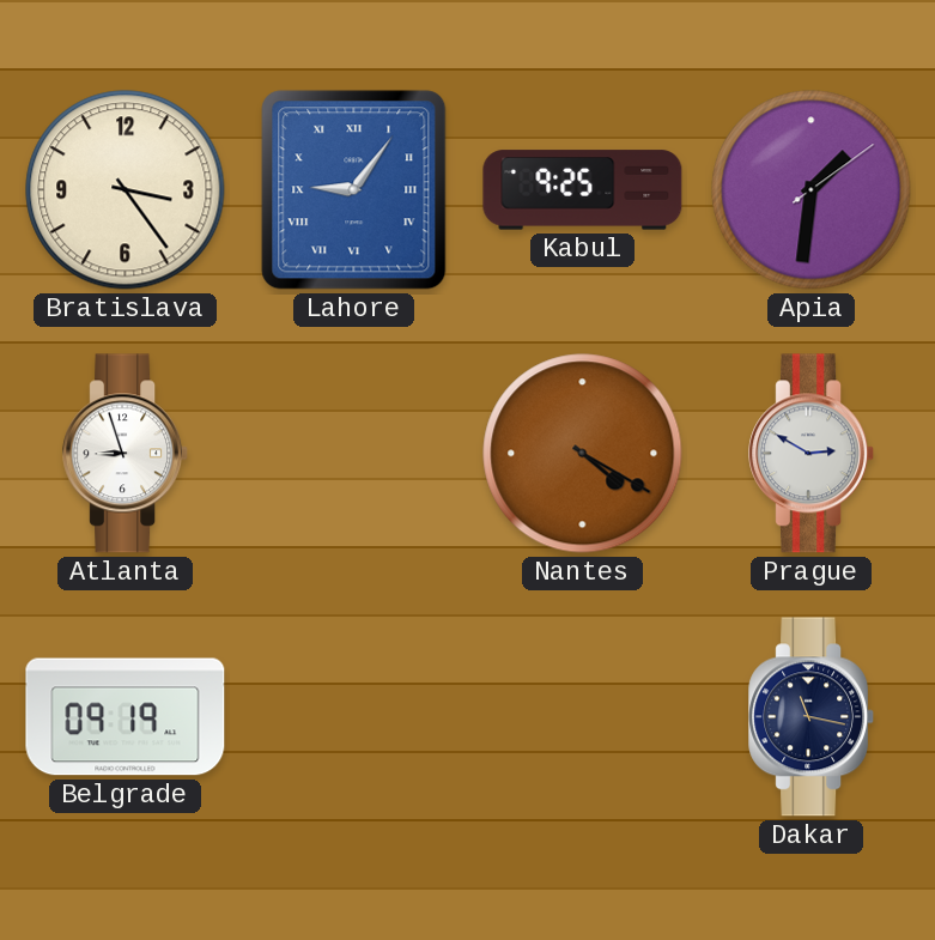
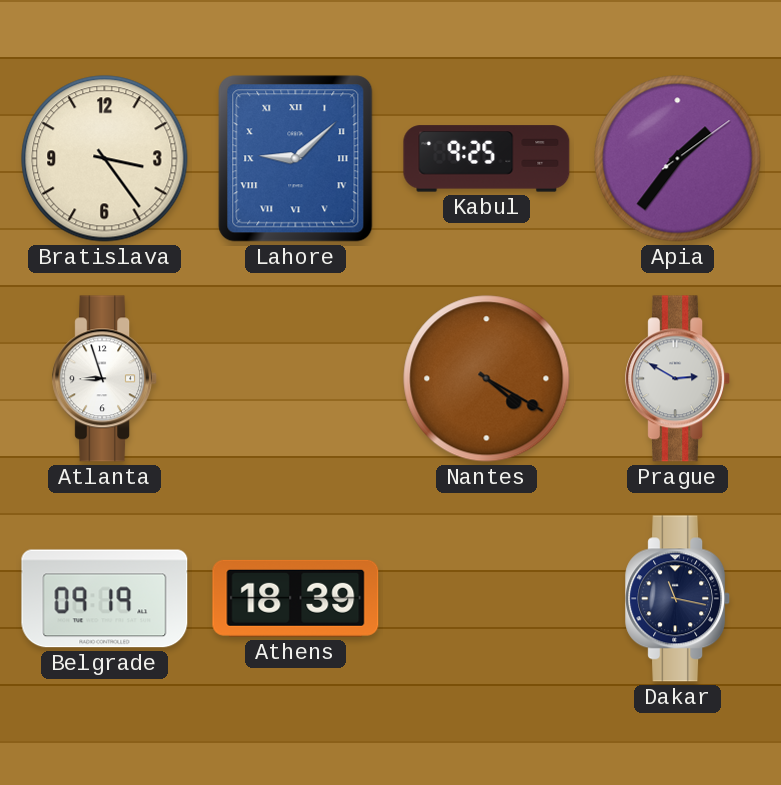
Lahore: 9:06 -> 9:08
Apia: 1:31 -> 1:36
Athens: none -> 18:39
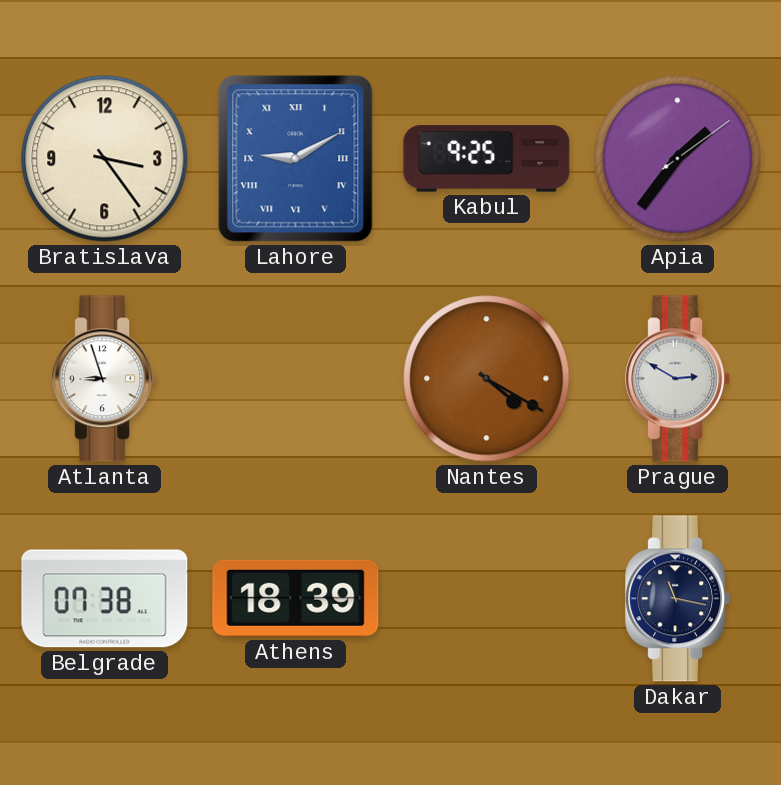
Lahore: 9:08 -> 9:10
Belgrade: 09:19 -> 07:38
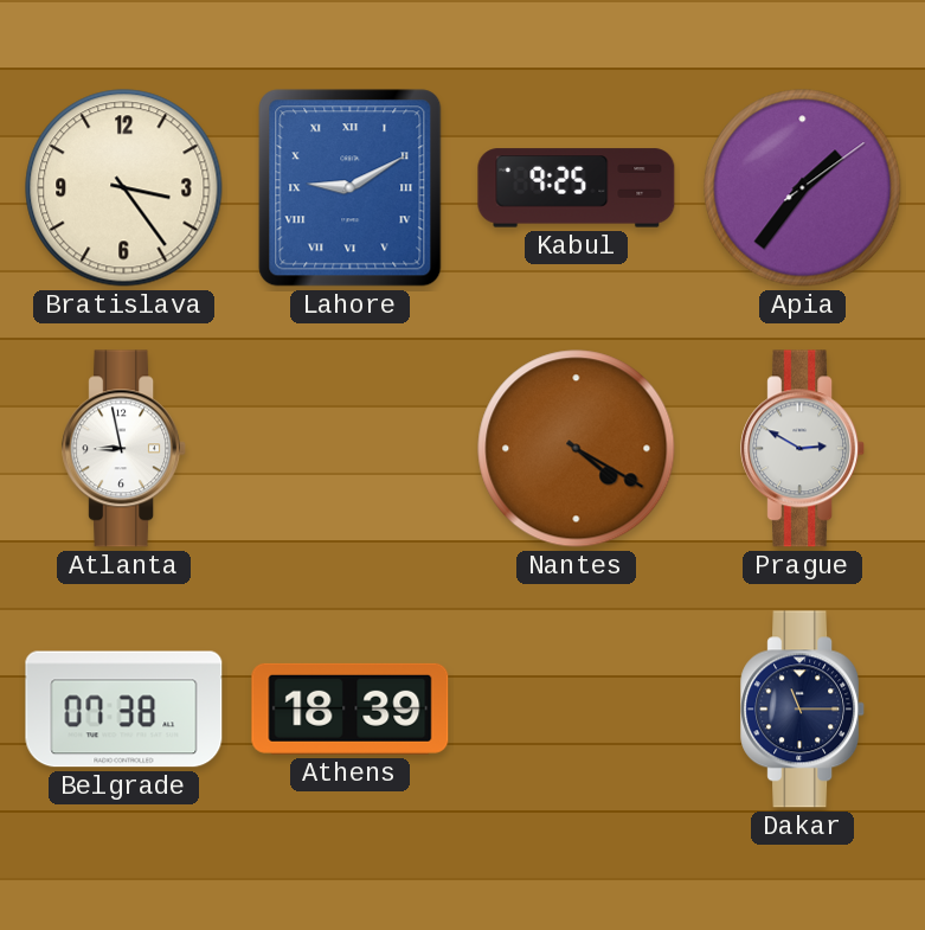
Atlanta: 8:57 -> 8:58
Dakar: 11:17 -> 11:15
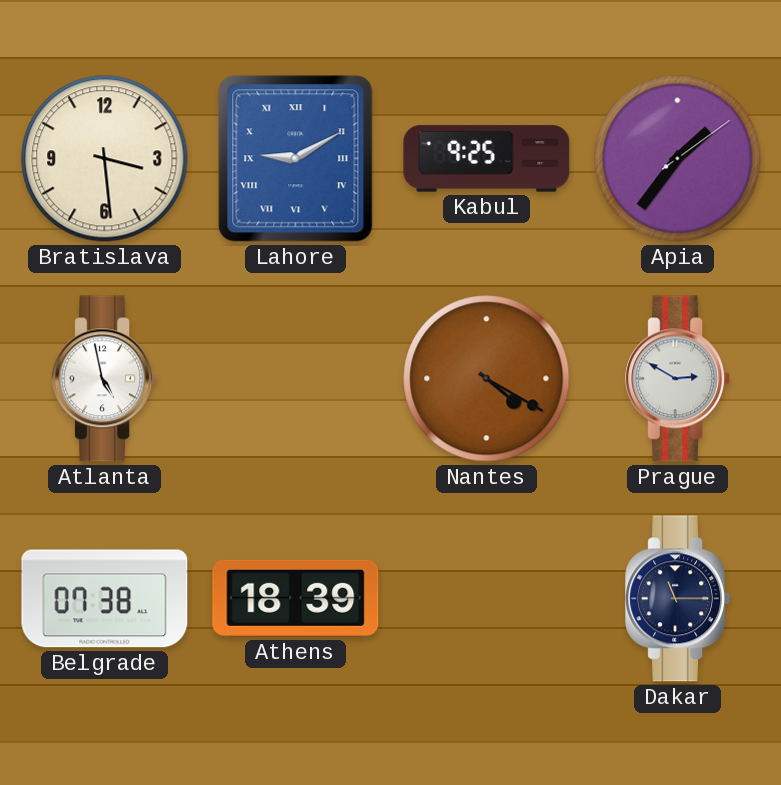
Bratislava: 3:24 -> 3:29
Atlanta: 8:58 -> 4:58
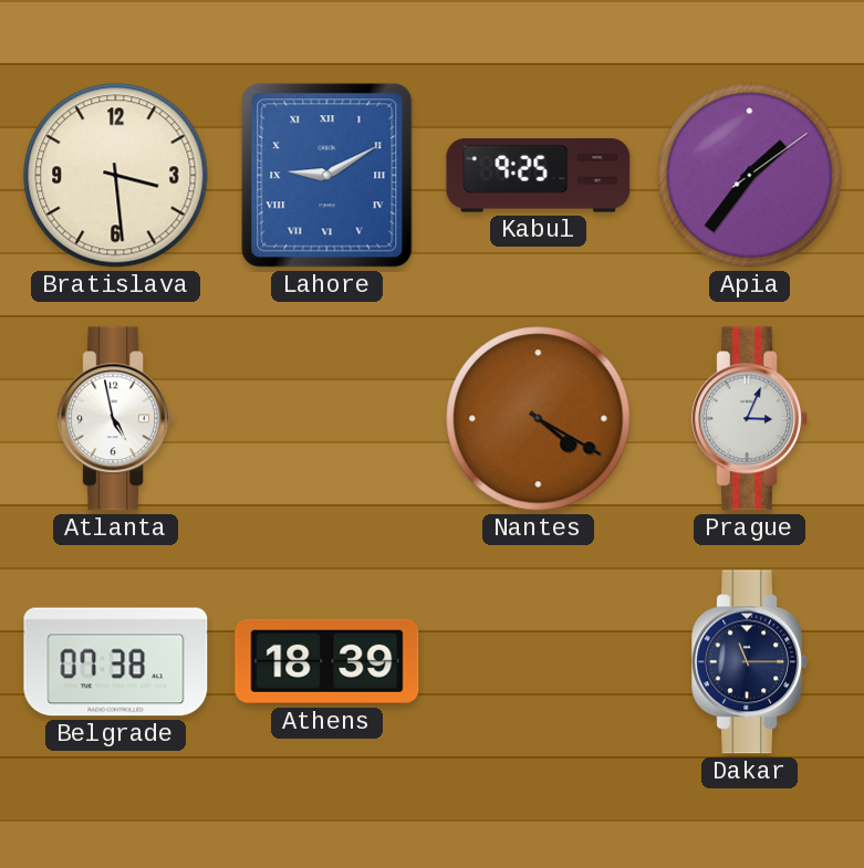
Prague: 2:50 -> 3:04
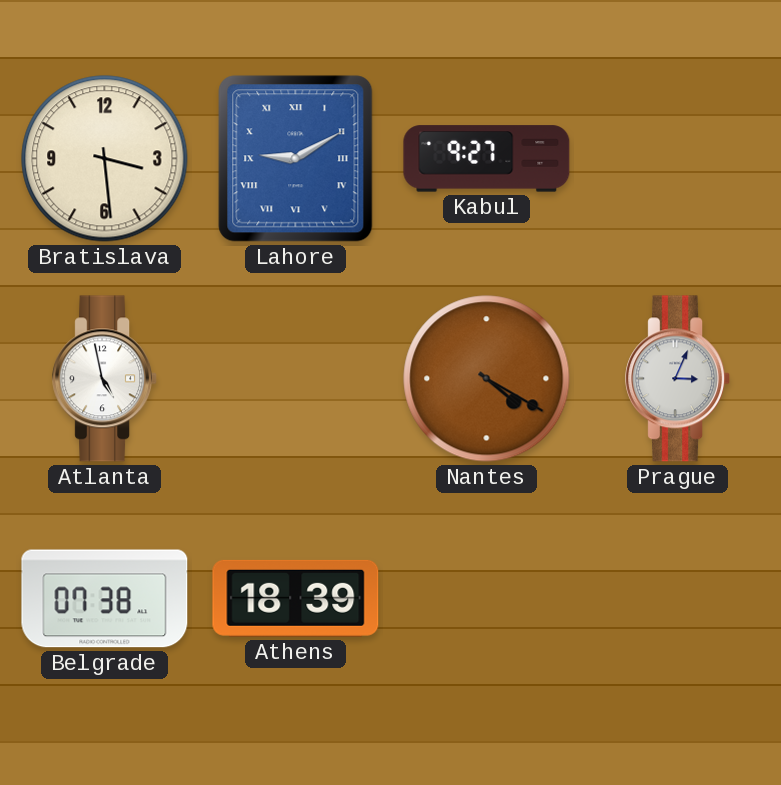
Kabul: 9:25 -> 9:27
Apia: 1:36 -> none
Dakar: 11:15 -> none
